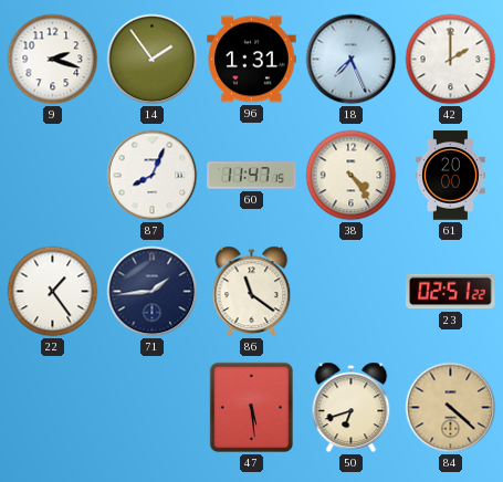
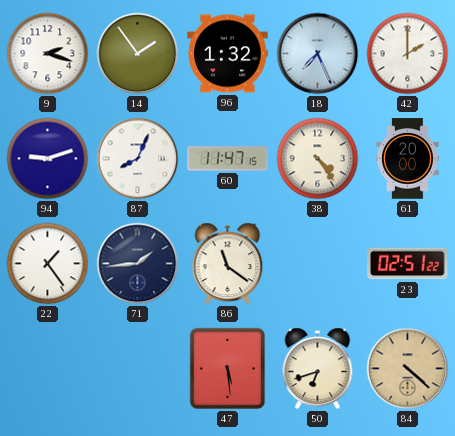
96: 1:31 -> 1:32
94: none -> 9:12
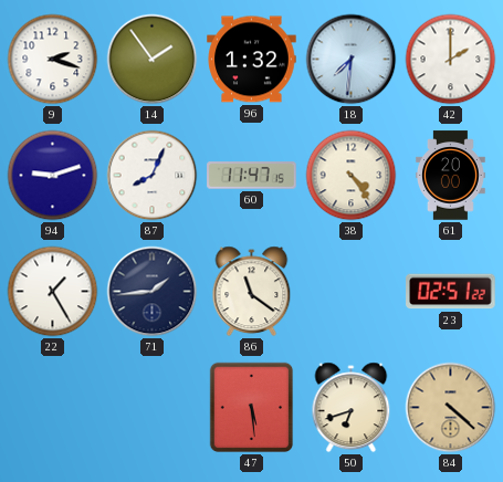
18: 7:26 -> 7:31
22: 1:24 -> 1:25
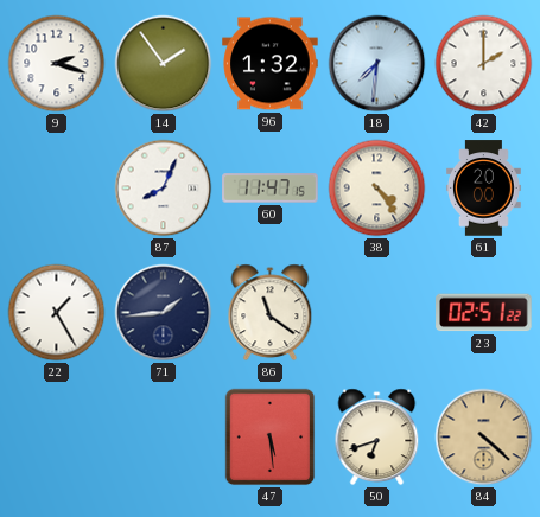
94: 9:12 -> none
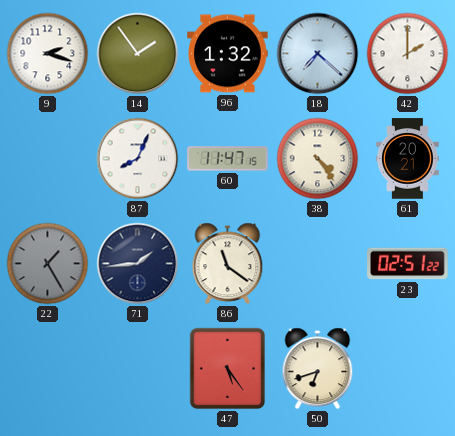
18: 7:31 -> 7:22
61: 20:00 -> 20:21
22 dial: white -> grey
47: 5:29 -> 5:24
84: 4:22 -> none
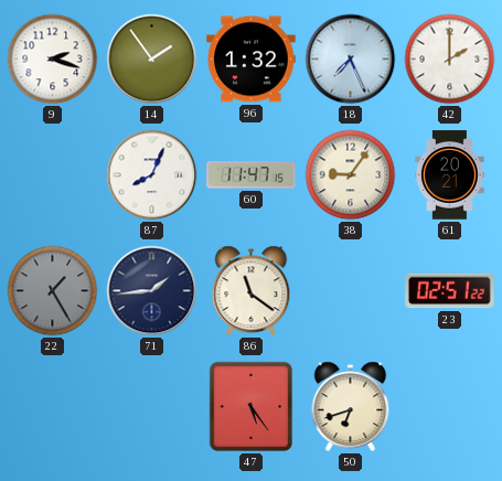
18: 7:22 -> 7:26
38: 4:24 -> 9:06
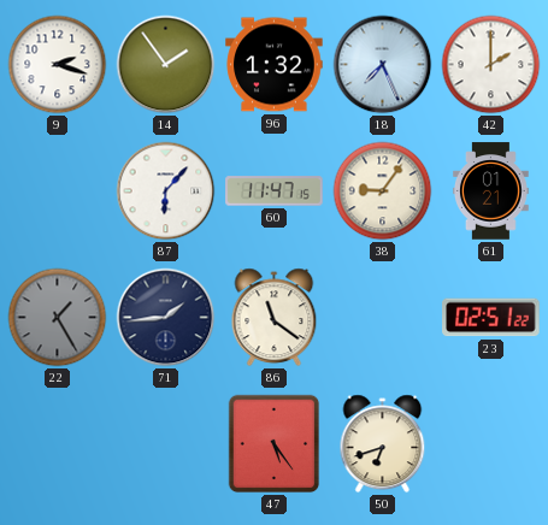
87: 8:04 -> 6:07
61: 20:21 -> 01:21
